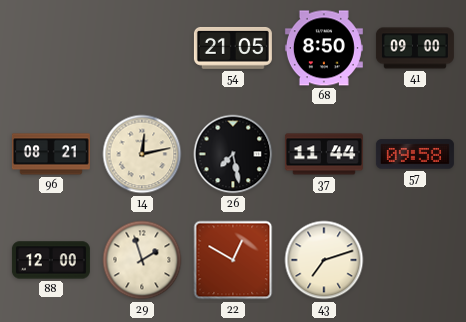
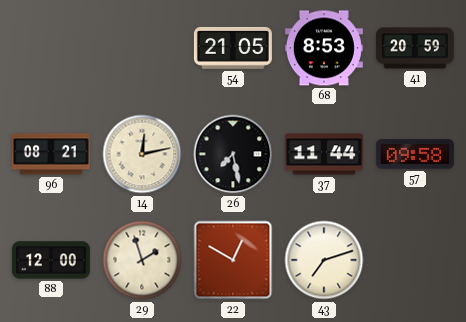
68: 8:50 -> 8:53
41: 09:00 -> 20:59
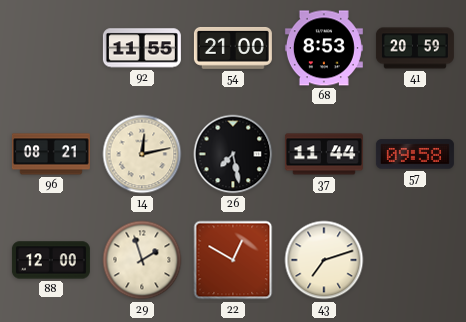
92: none -> 11:55
54: 21:05 -> 21:00
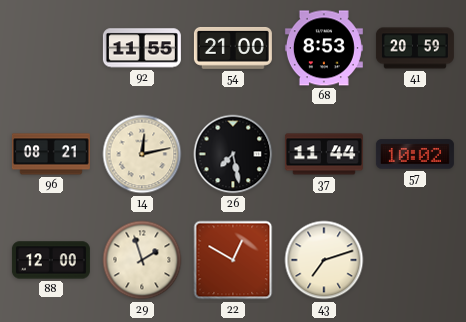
57: 09:58 -> 10:02
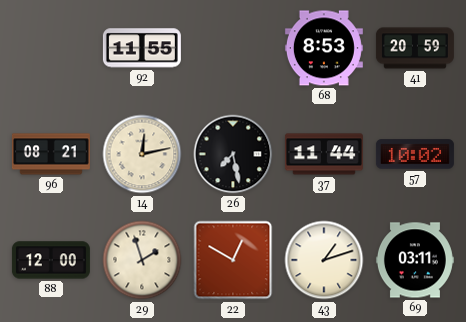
54: 21:00 -> none
43: 7:12 -> 1:12
69: none -> 03:11
